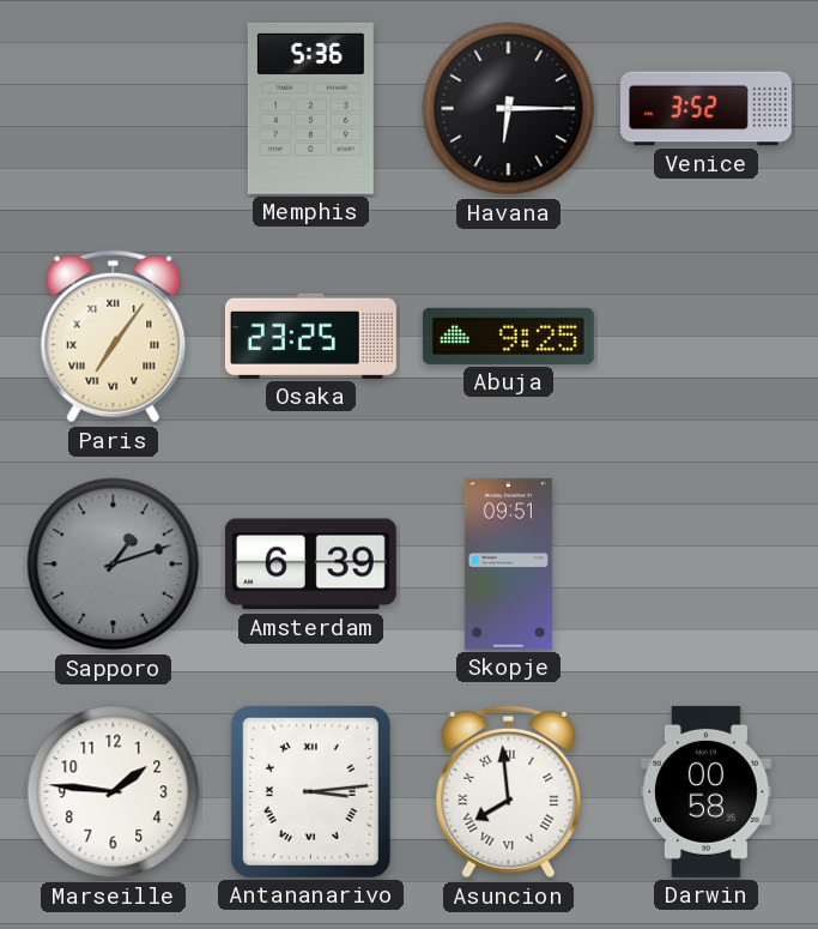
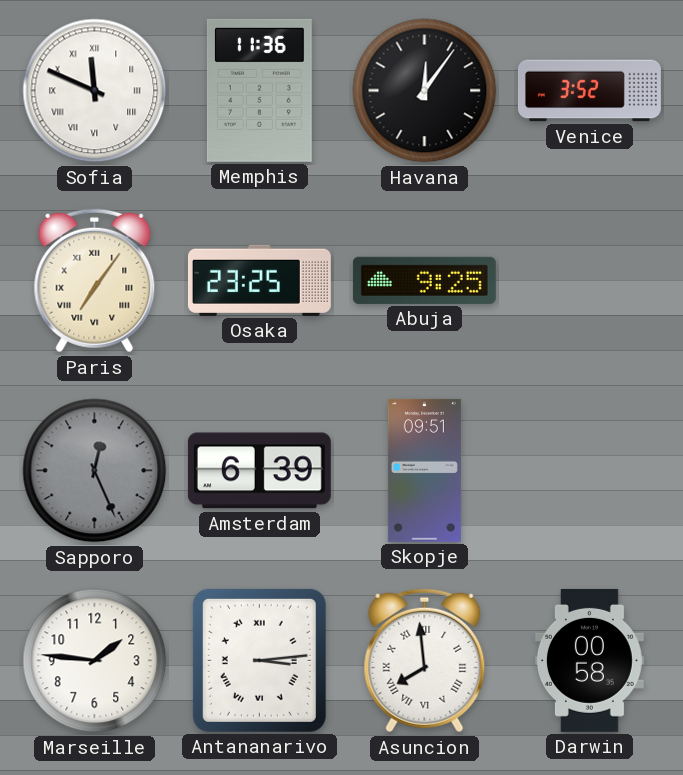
Sofia: none -> 11:49
Memphis: 5:36 -> 11:36
Havana: 6:15 -> 12:06
Sapporo: 1:12 -> 12:26
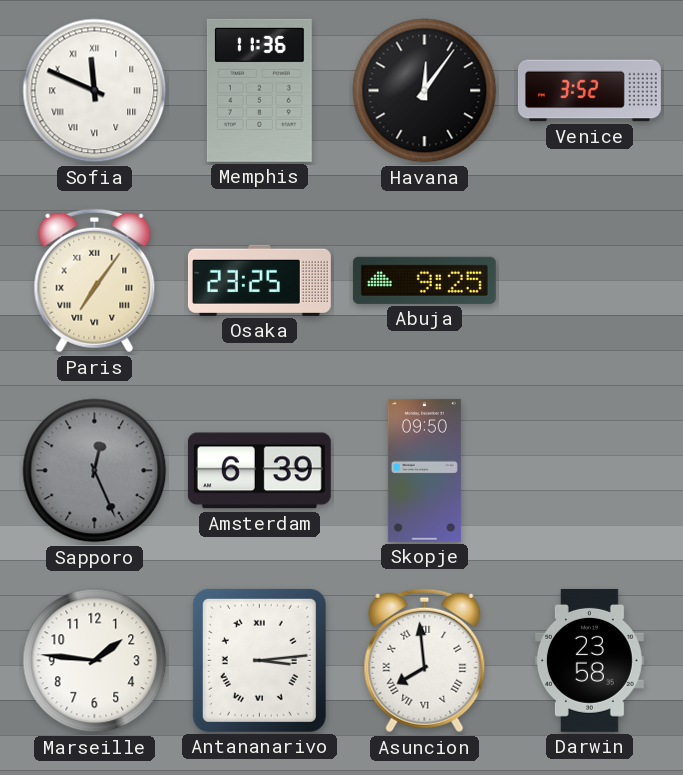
Skopje: 09:51 -> 09:50
Darwin: 00:58 -> 23:58
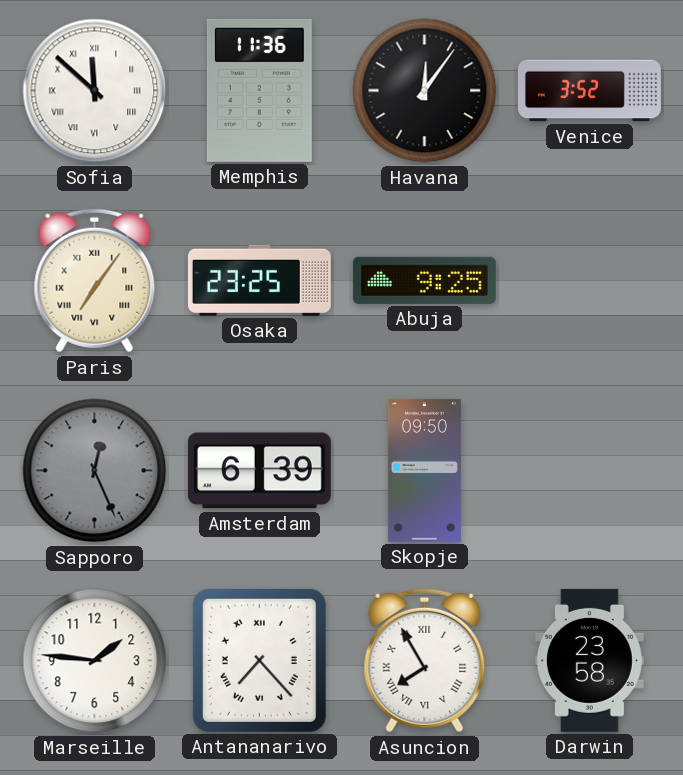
Sofia: 11:49 -> 11:52
Antananarivo: 3:14 -> 7:23
Asuncion: 7:59 -> 7:55
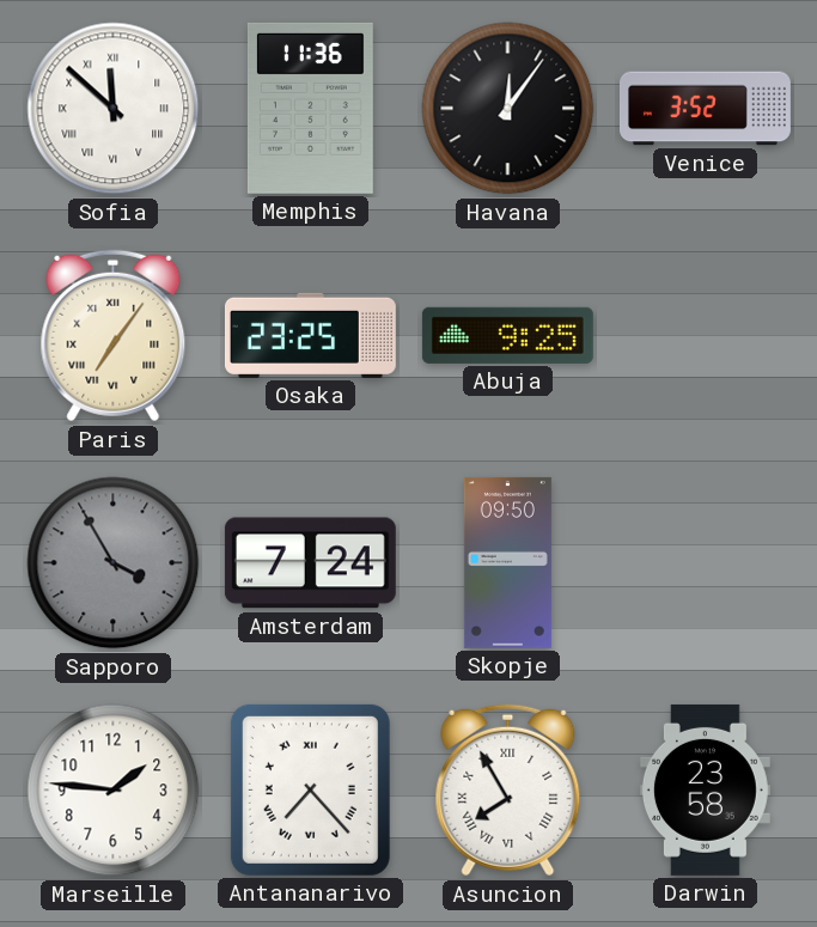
Sapporo: 12:26 -> 3:55
Amsterdam: 6:39 -> 7:24
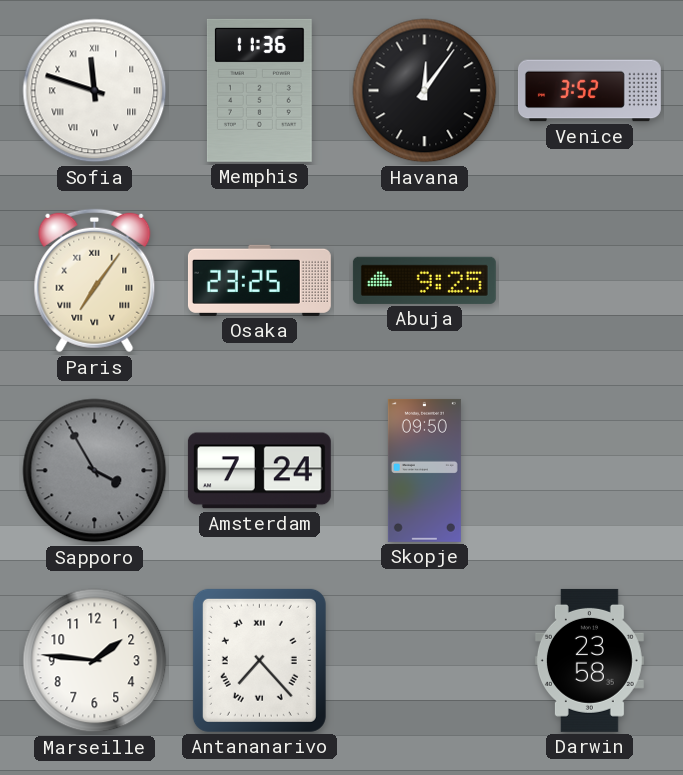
Sofia: 11:52 -> 11:48
Asuncion: 7:55 -> none
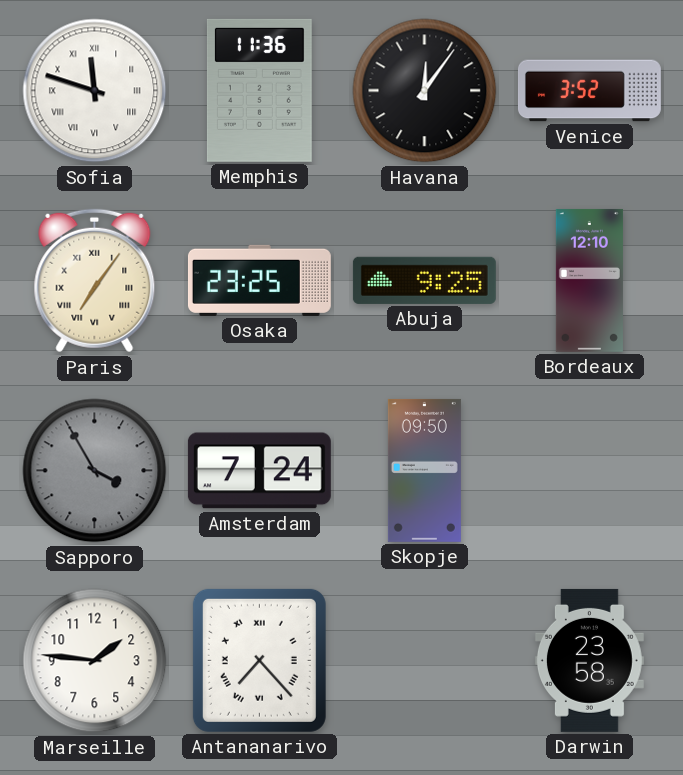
Bordeaux: none -> 12:10
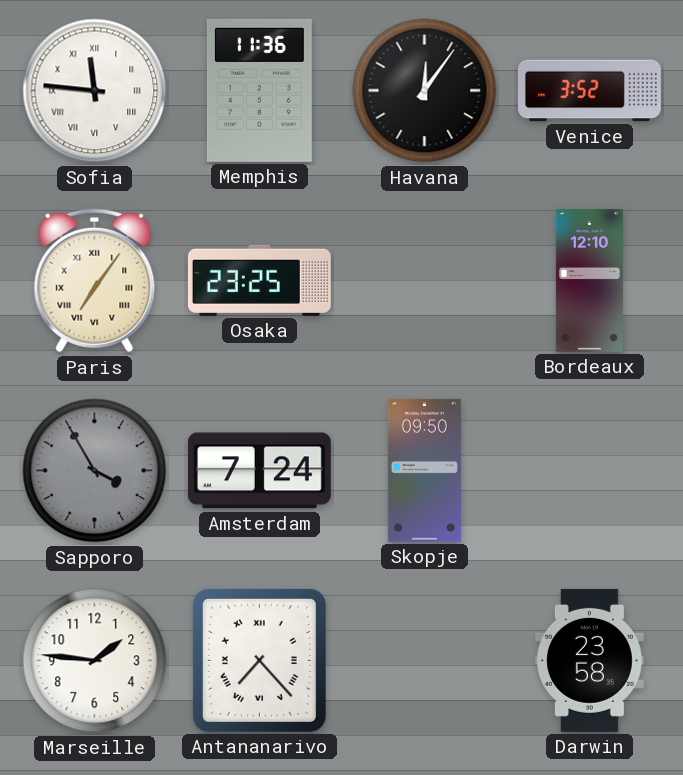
Sofia: 11:48 -> 11:46
Abuja: 9:25 -> none
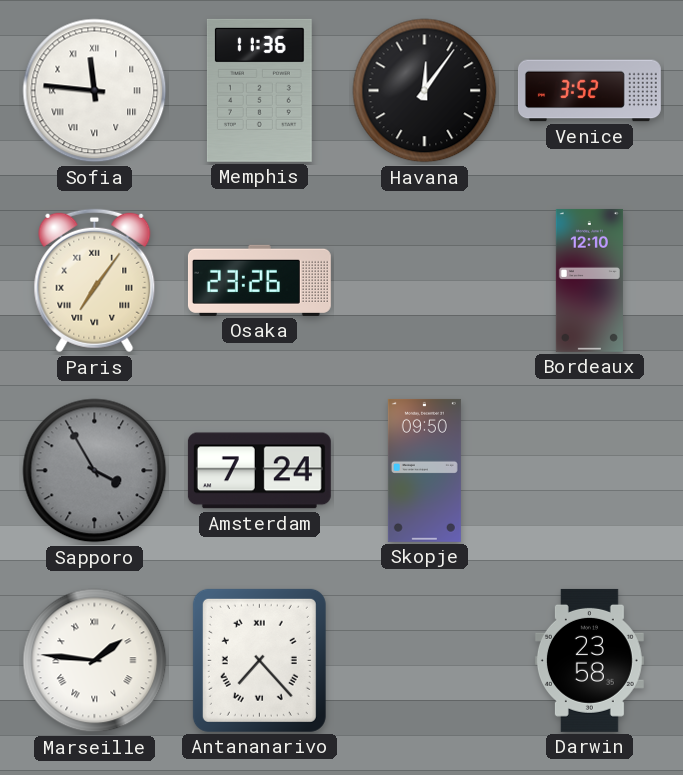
Osaka: 23:25 -> 23:26
Marseille numerals: Arabic -> Roman
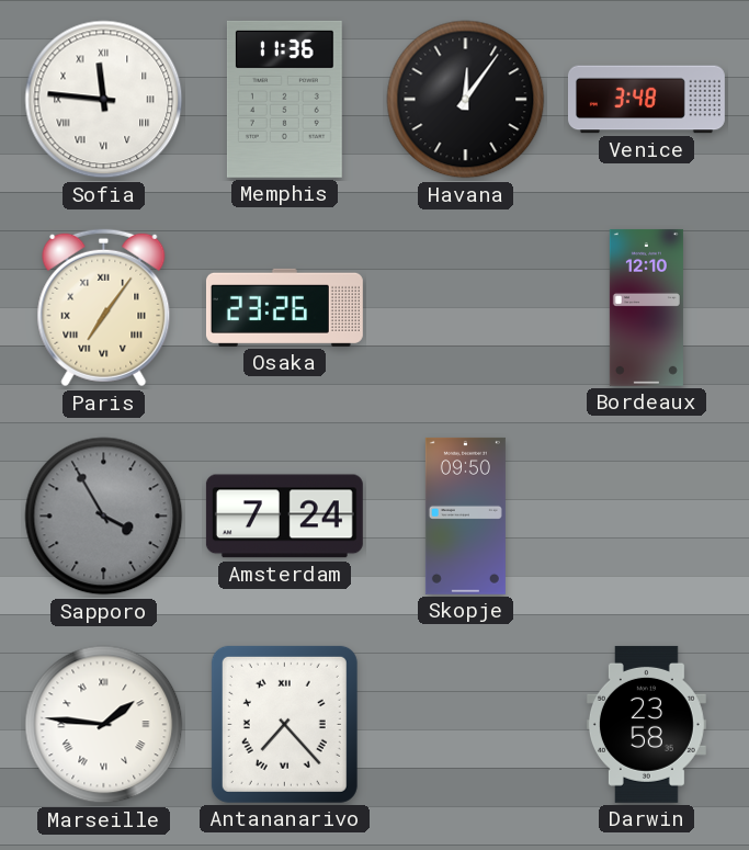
Venice: 3:52 -> 3:48
